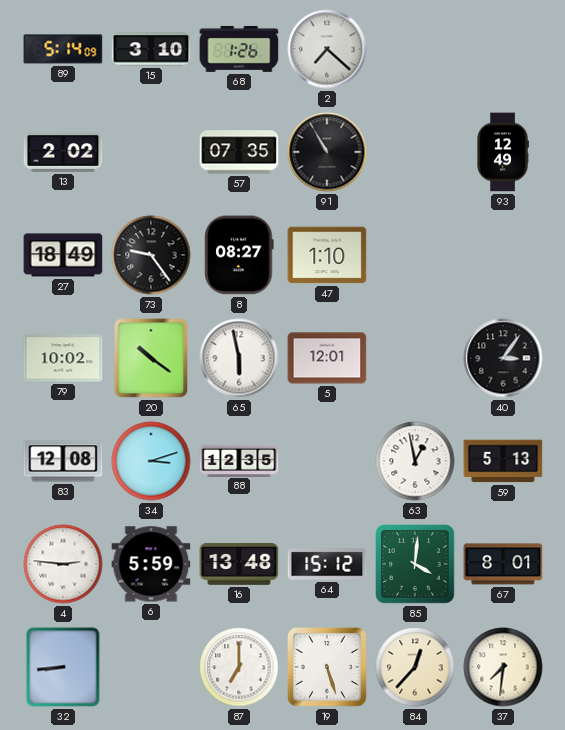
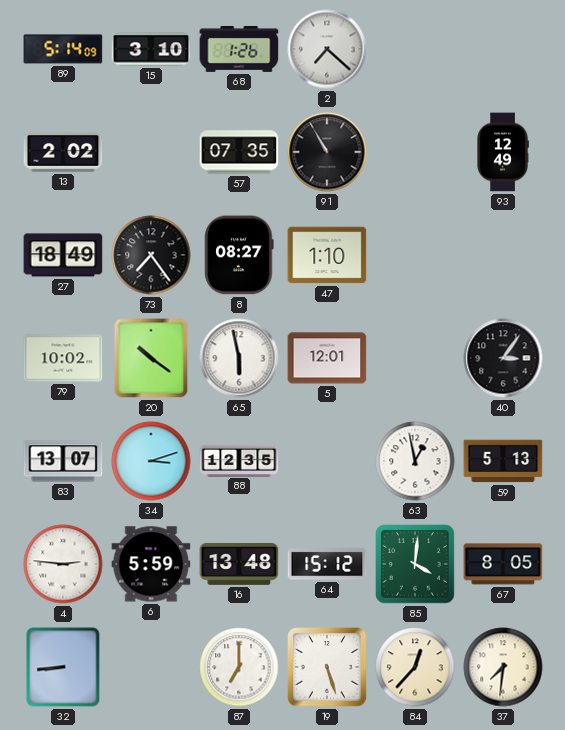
73: 9:24 -> 7:24
83: 12:08 -> 13:07
67: 8:01 -> 8:05
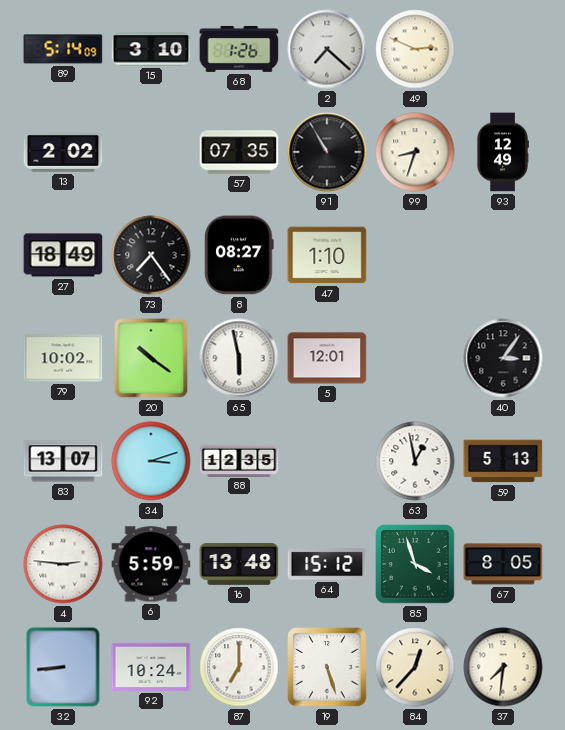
49: none -> 2:49
99: none -> 8:33
85: 4:01 -> 3:57
92: none -> 10:24
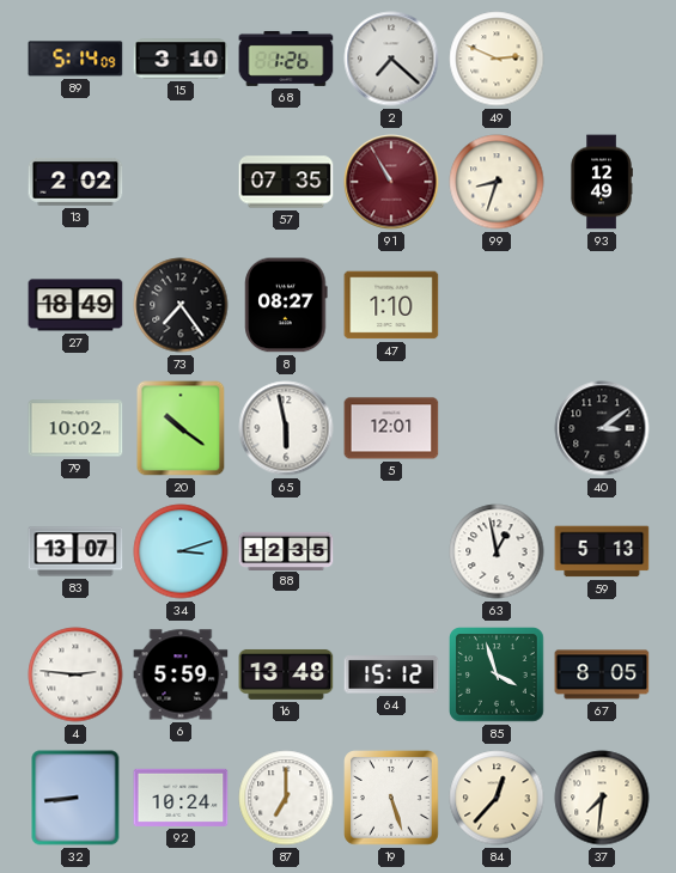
91 dial: black -> burgundy
40: 3:06 -> 3:09
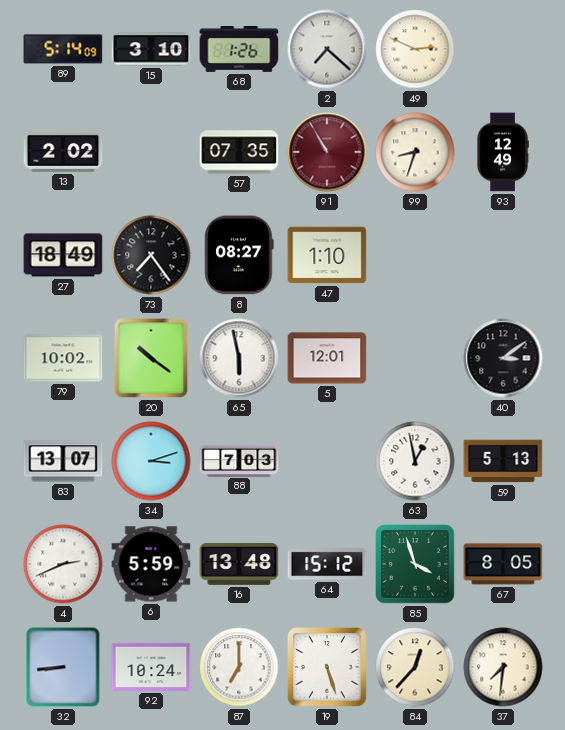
88: 12:35 -> 7:03
4: 2:46 -> 2:41
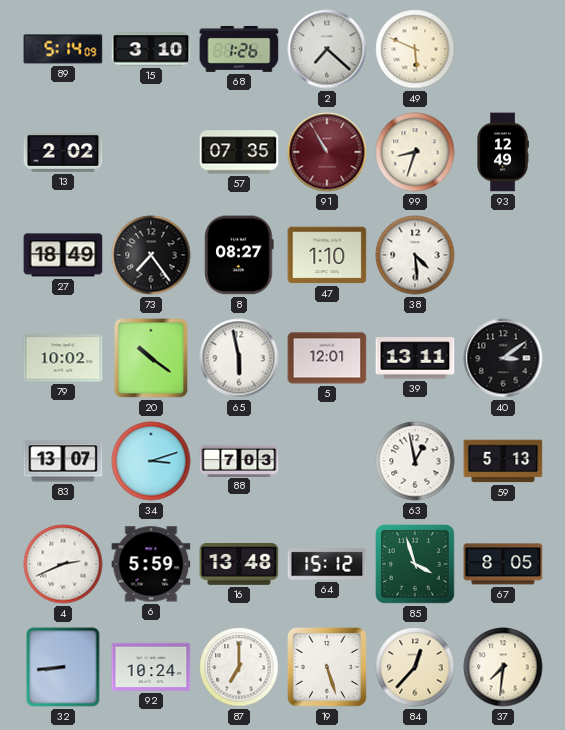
49: 2:49 -> 5:49
38: none -> 4:29
39: none -> 13:11
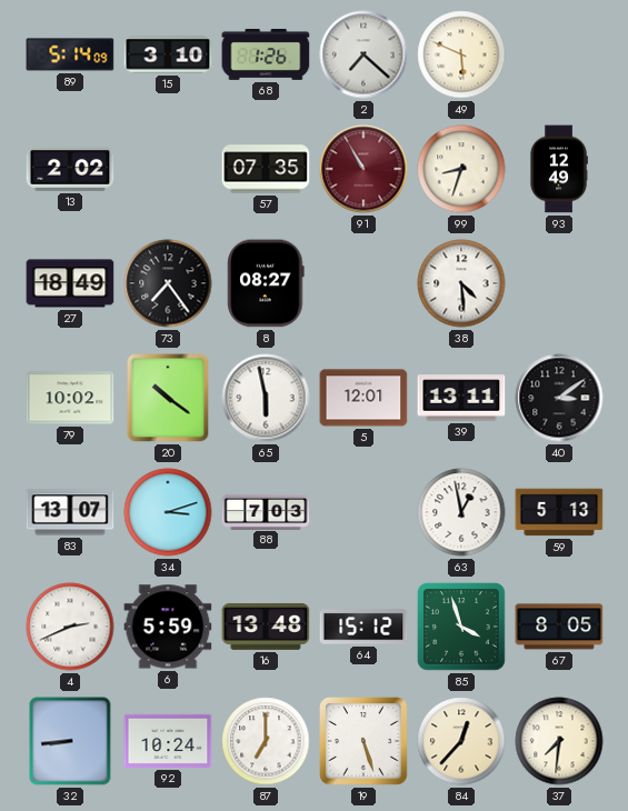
47: 1:10 -> none
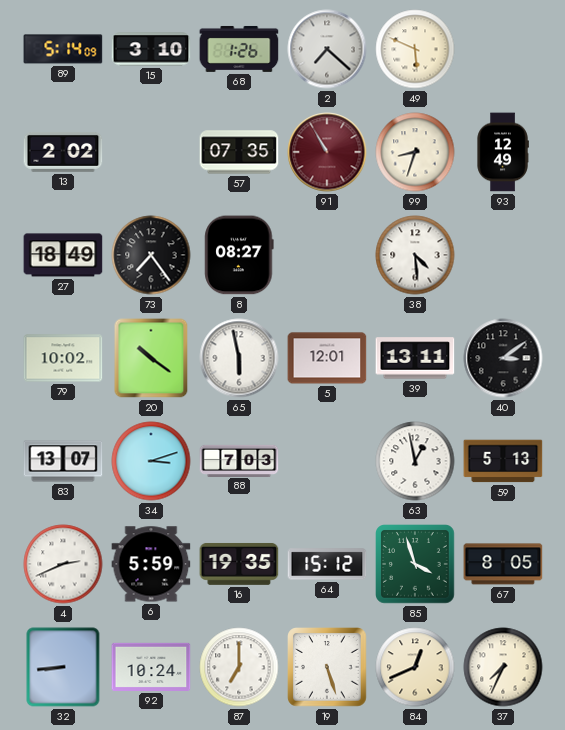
16: 13:48 -> 19:35
84: 12:37 -> 12:41
37: 7:31 -> 7:34
